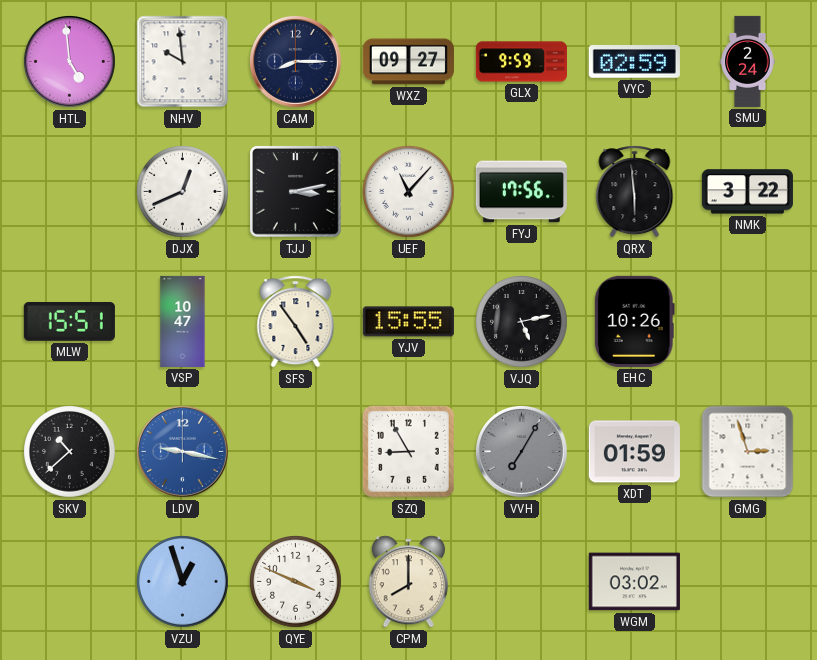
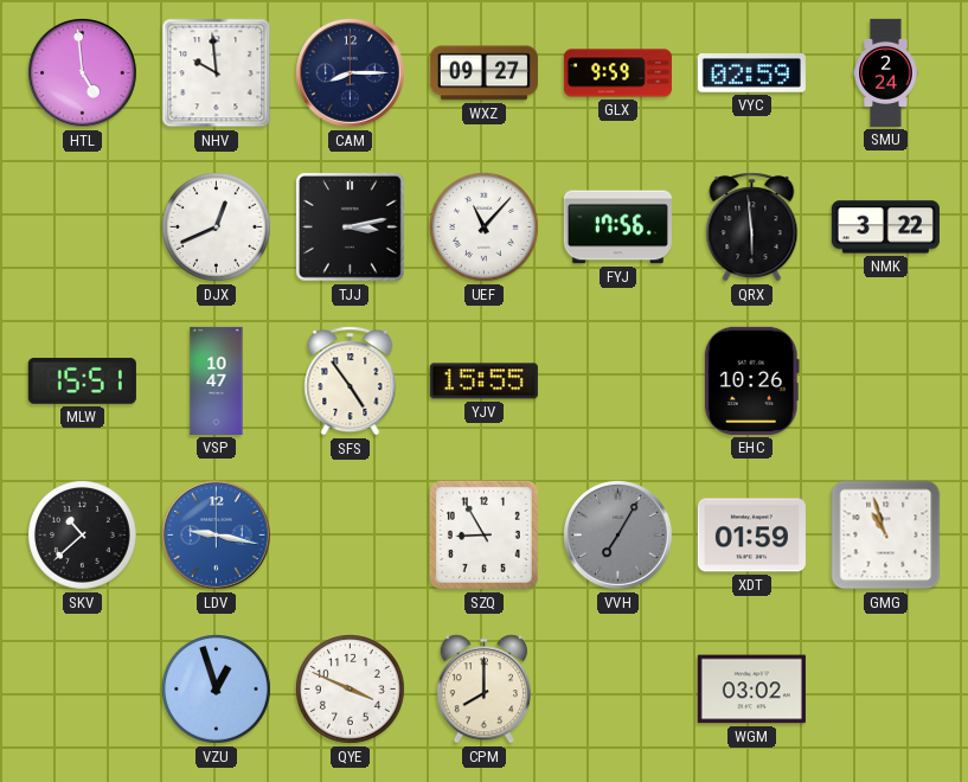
VJQ: 5:13 -> none
GMG: 2:57 -> 10:57
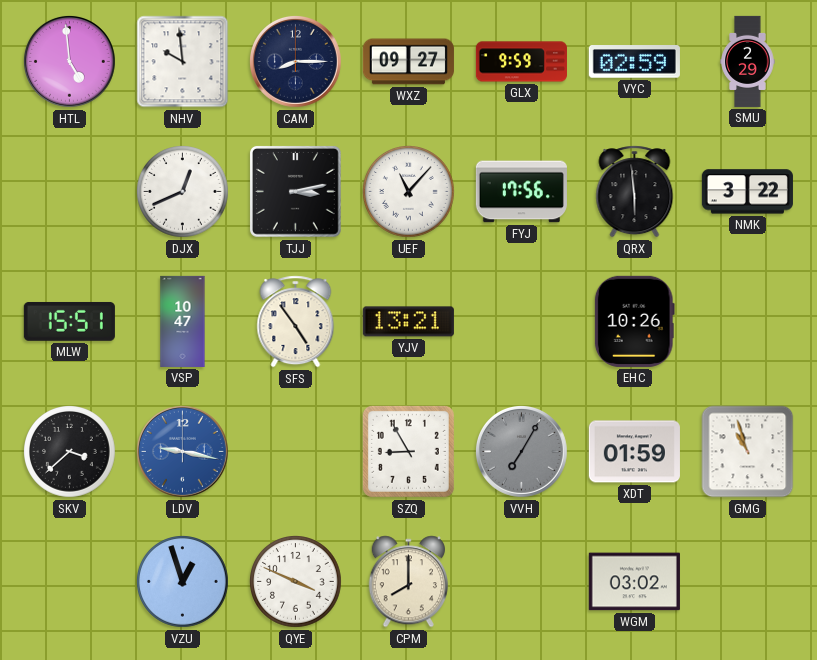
SMU: 2:24 -> 2:29
YJV: 15:55 -> 13:21
SKV: 10:38 -> 3:38
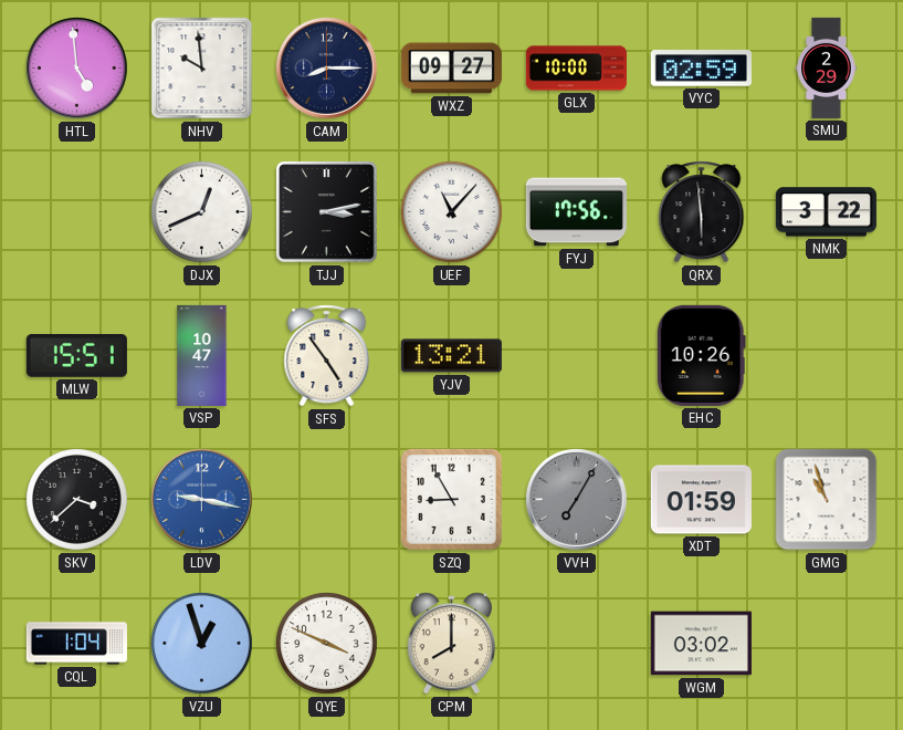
GLX: 9:59 -> 10:00
CQL: none -> 1:04
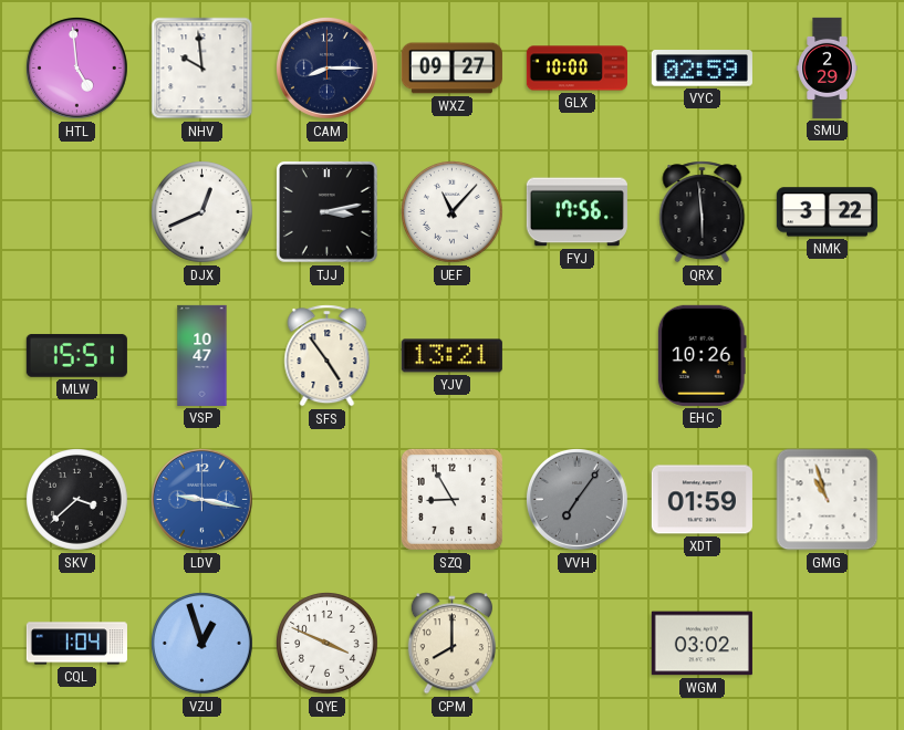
VVH: 7:05 -> 7:06
